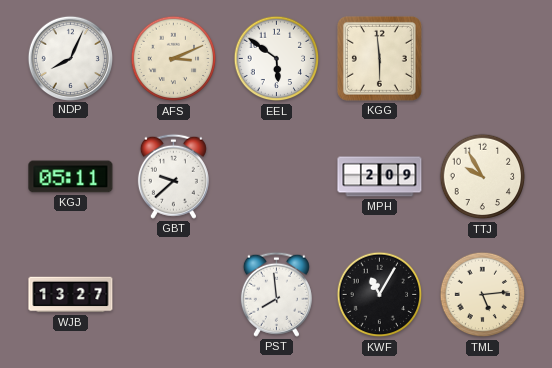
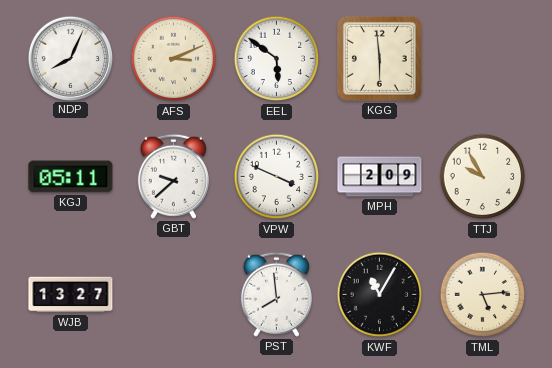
VPW: none -> 3:49
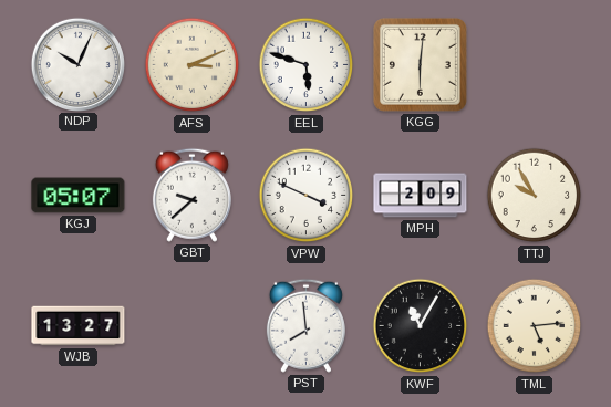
NDP: 8:04 -> 10:04
EEL: 5:51 -> 5:48
KGG: 5:59 -> 6:01
KGJ: 05:11 -> 05:07
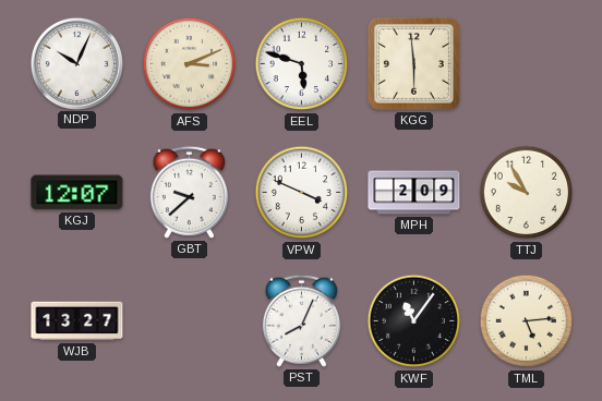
KGG: 6:01 -> 5:59
KGJ: 05:07 -> 12:07
PST: 7:59 -> 8:04
KWF: 11:05 -> 11:06
